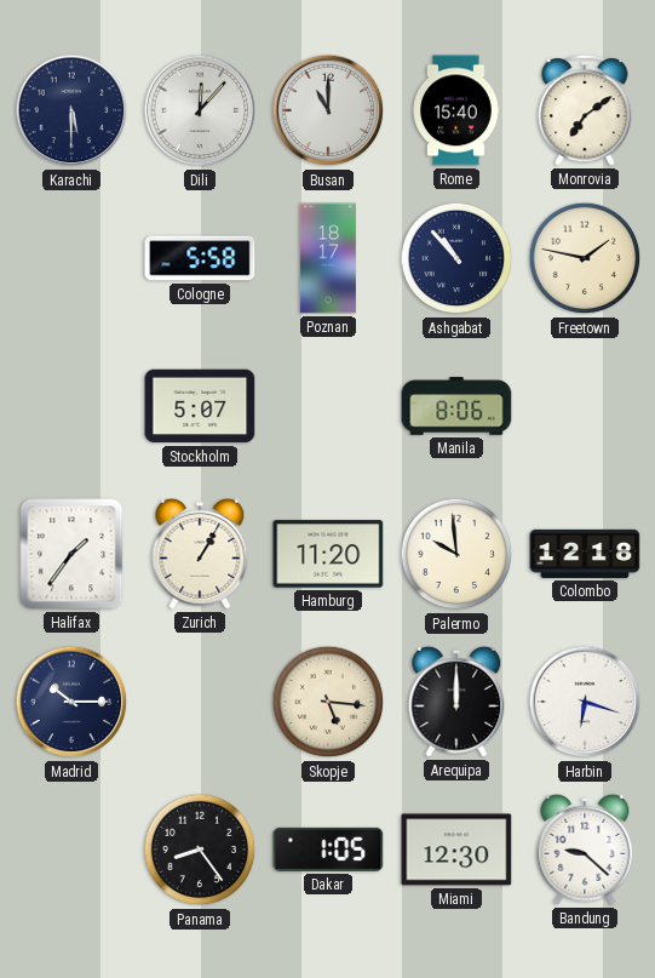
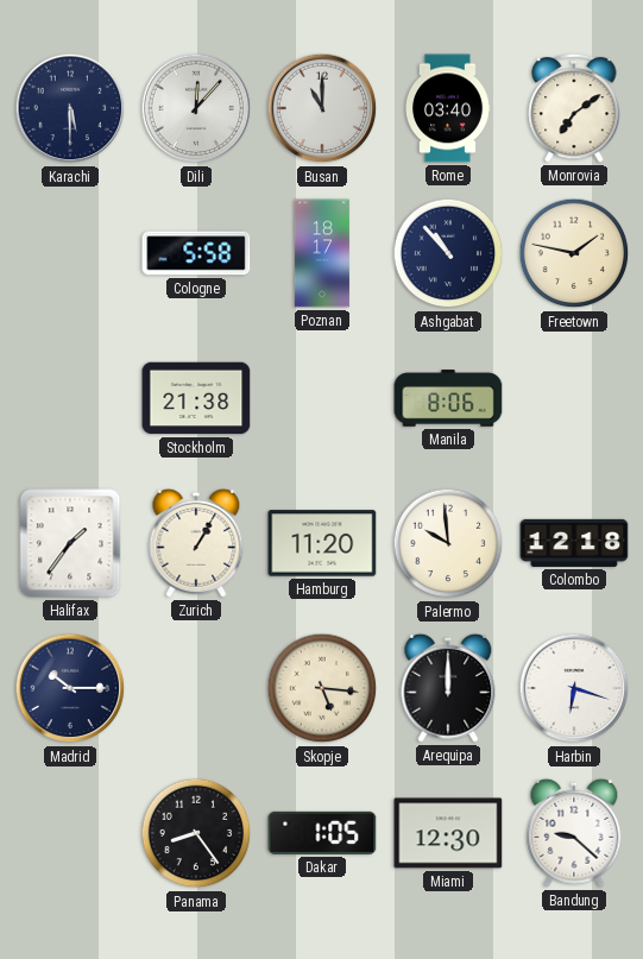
Rome: 15:40 -> 03:40
Stockholm: 5:07 -> 21:38
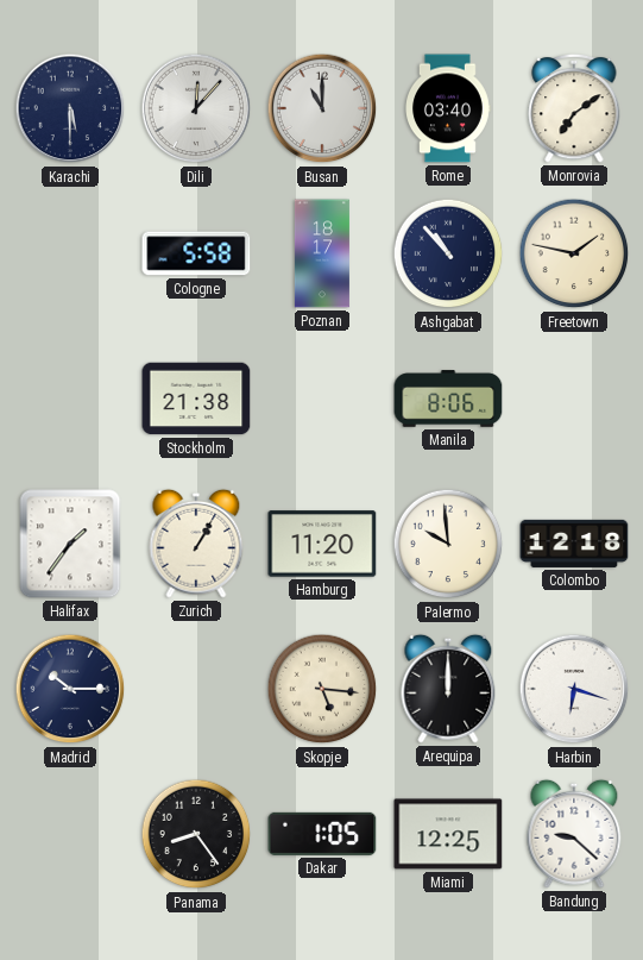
Miami: 12:30 -> 12:25
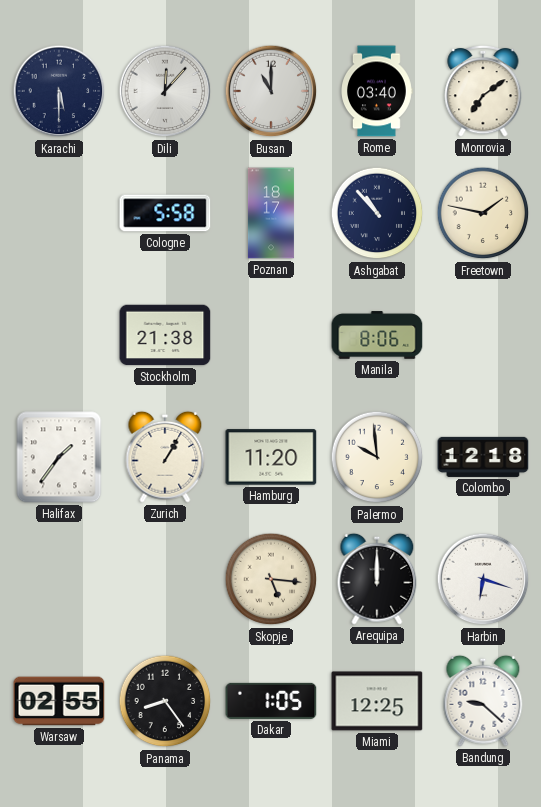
Madrid: 10:15 -> none
Warsaw: none -> 02:55
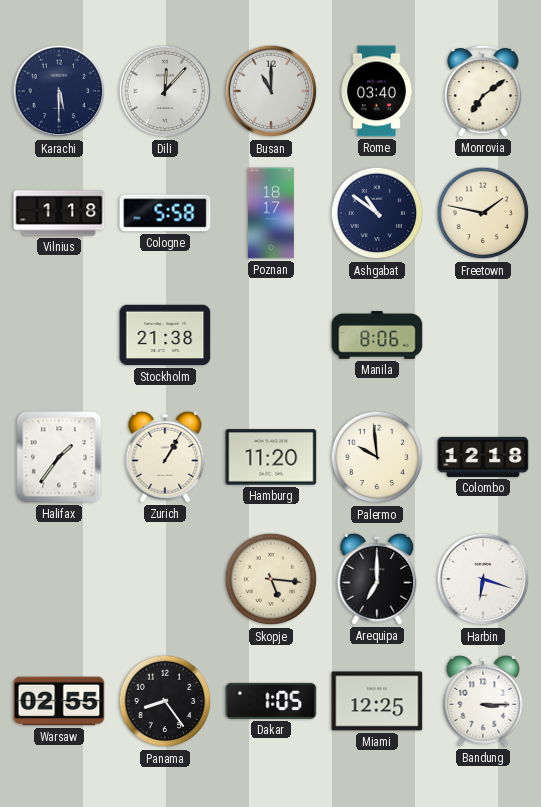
Vilnius: none -> 1:18
Ashgabat: 10:53 -> 10:51
Arequipa: 12:00 -> 7:00
Bandung: 9:22 -> 3:15
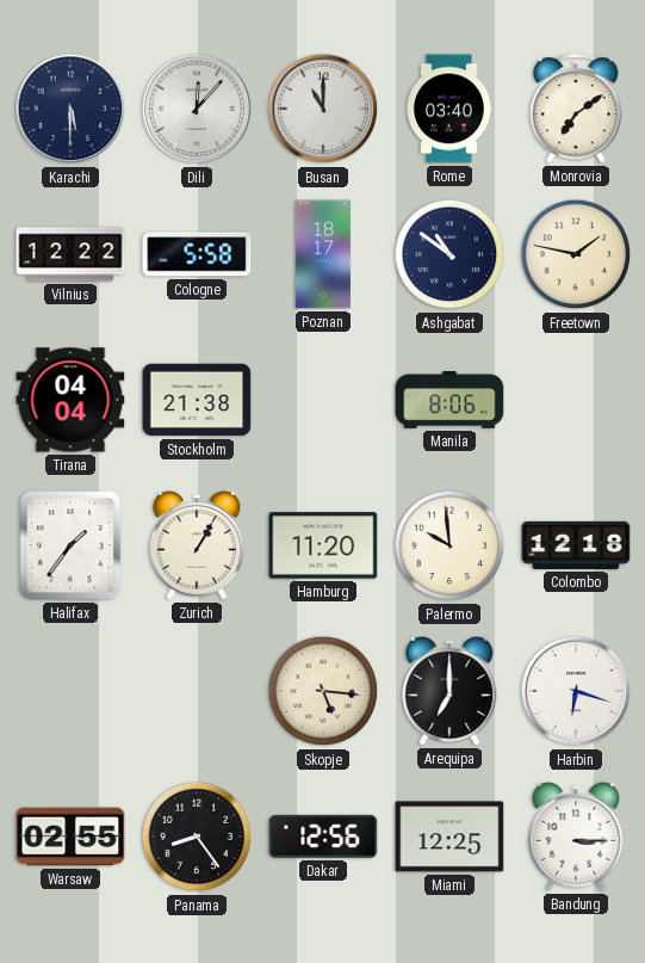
Vilnius: 1:18 -> 12:22
Tirana: none -> 04:04
Dakar: 1:05 -> 12:56
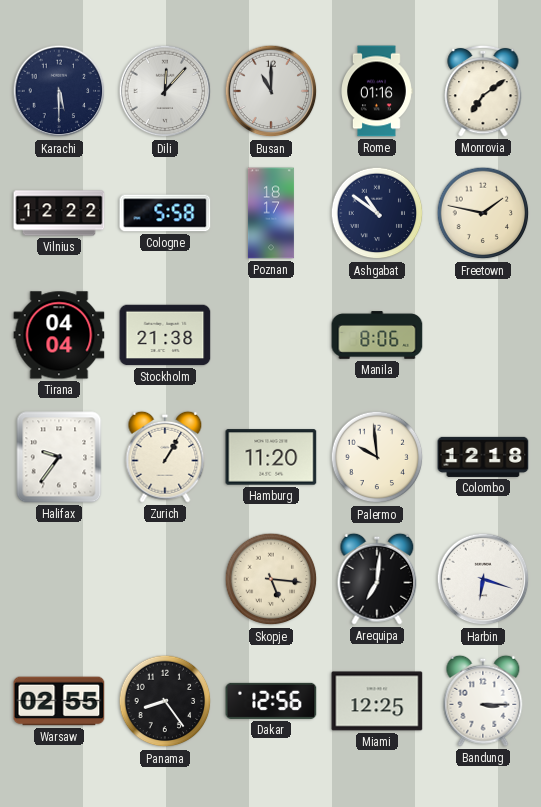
Rome: 03:40 -> 01:16
Halifax: 1:36 -> 9:36
Arequipa: 7:00 -> 7:01
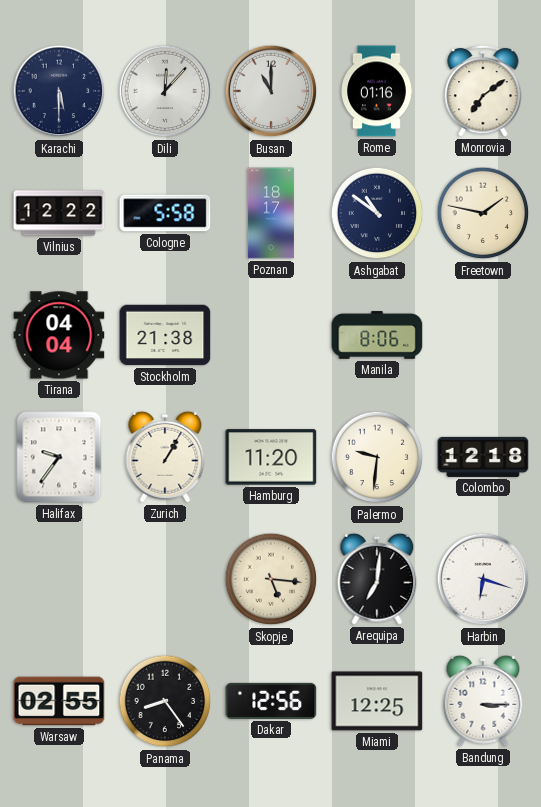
Palermo: 9:59 -> 9:31
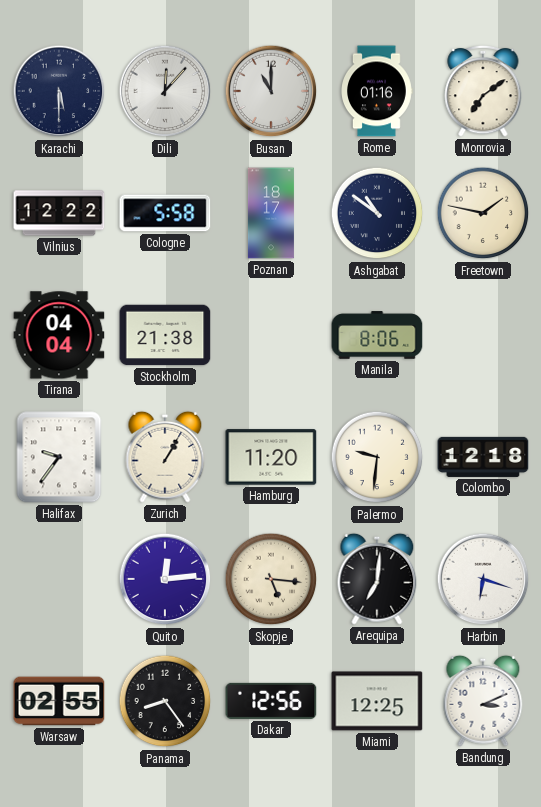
Quito: none -> 12:14
Bandung: 3:15 -> 3:11
